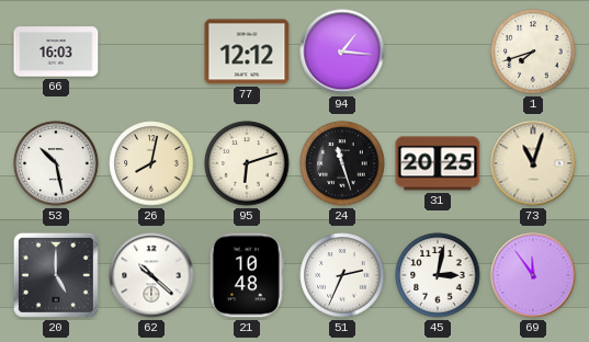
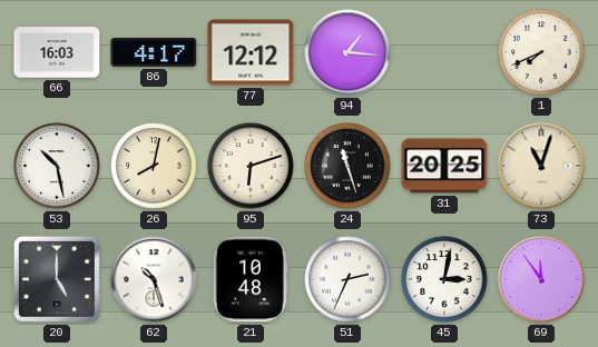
86: none -> 4:17
1: 7:42 -> 7:41
62: 10:22 -> 10:27
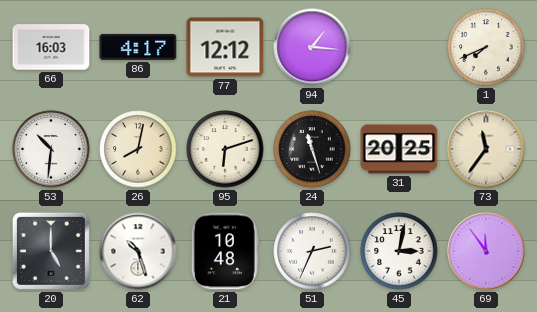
53: 10:28 -> 10:31
73: 11:03 -> 11:36
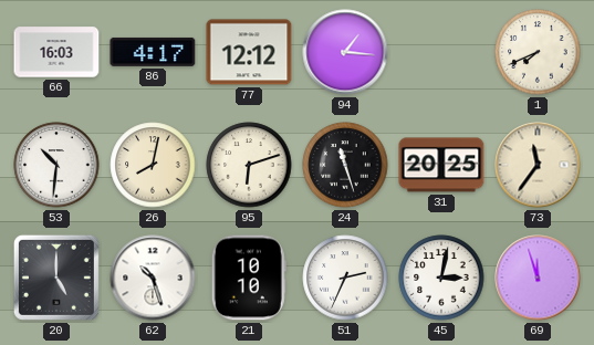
21: 10:48 -> 10:10
69: 11:54 -> 11:57
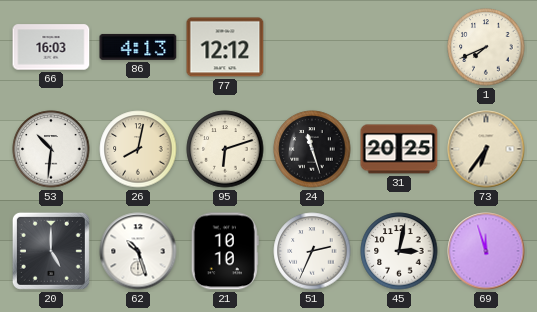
86: 4:17 -> 4:13
94: 1:16 -> none
73: 11:36 -> 6:36
